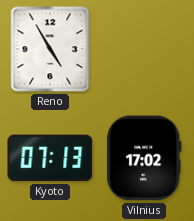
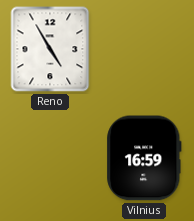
Kyoto: 07:13 -> none
Vilnius: 17:02 -> 16:59
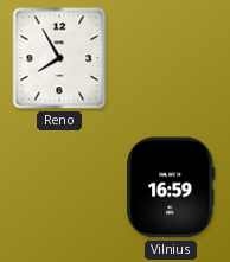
Reno: 4:55 -> 7:55
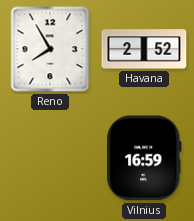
Havana: none -> 2:52
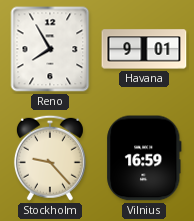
Havana: 2:52 -> 9:01
Stockholm: none -> 9:23
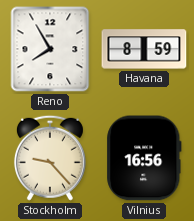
Havana: 9:01 -> 8:59
Vilnius: 16:59 -> 16:56
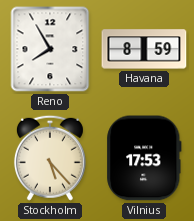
Stockholm: 9:23 -> 5:23
Vilnius: 16:56 -> 17:53
